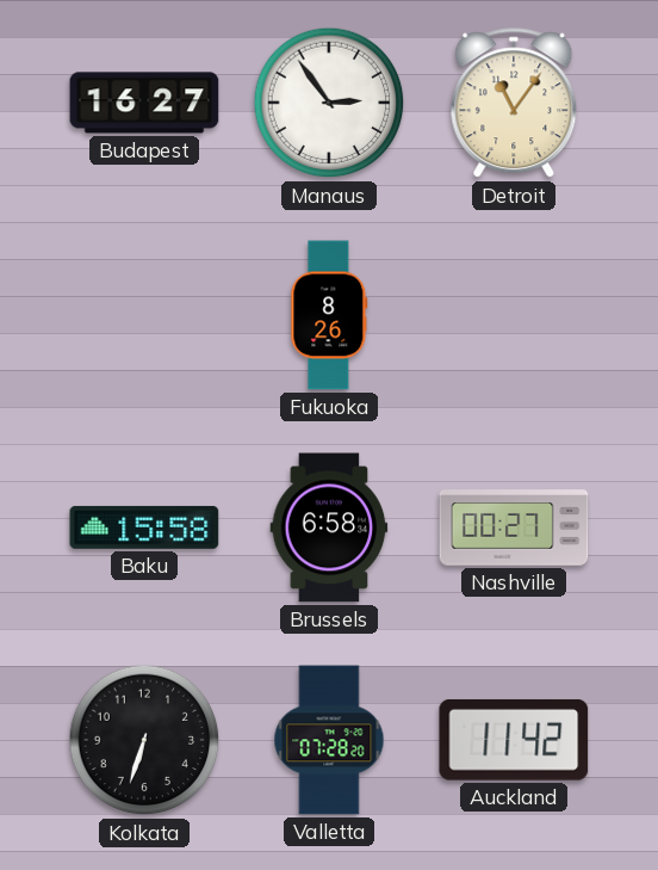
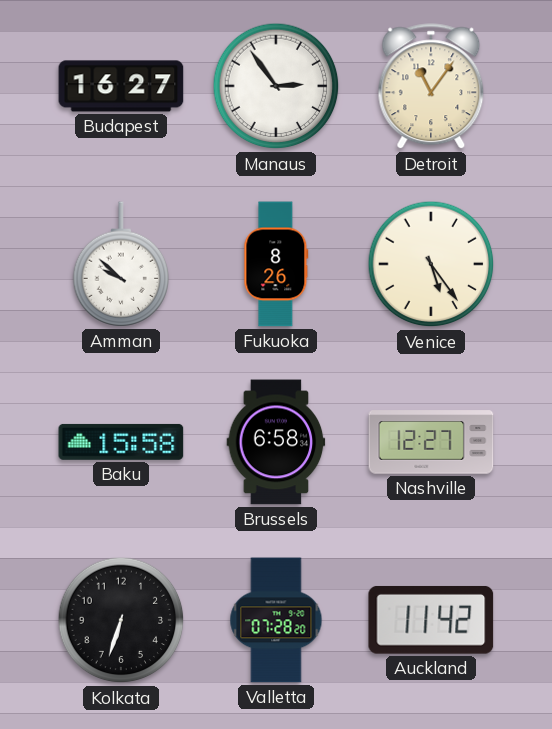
Amman: none -> 9:52
Venice: none -> 5:24
Nashville: 00:27 -> 12:27
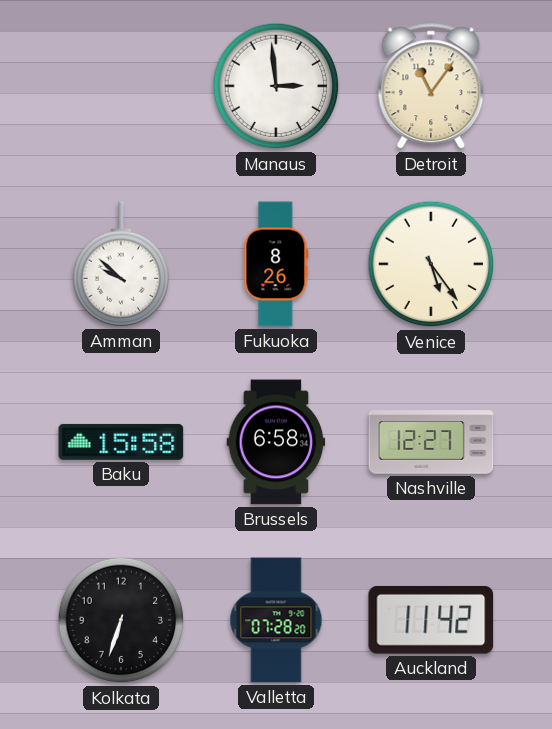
Budapest: 16:27 -> none
Manaus: 2:54 -> 2:59
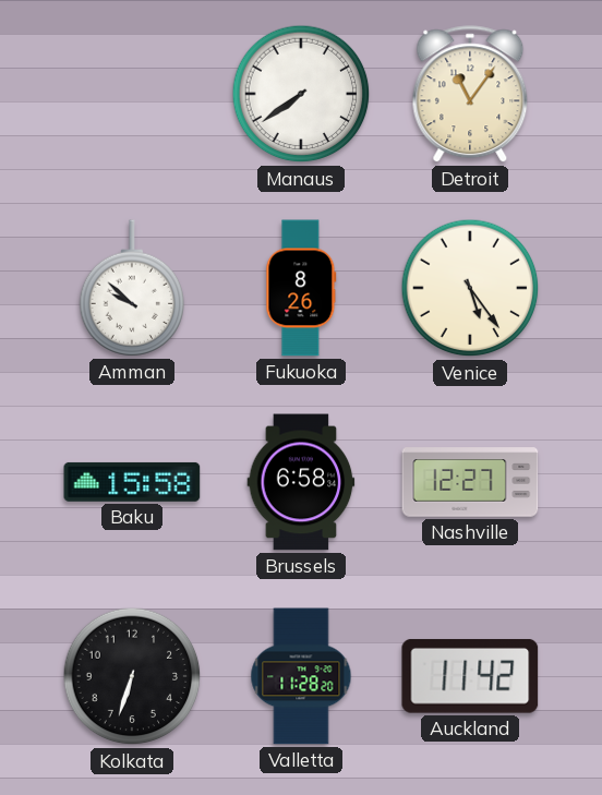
Manaus: 2:59 -> 7:39
Valletta: 07:28 -> 11:28
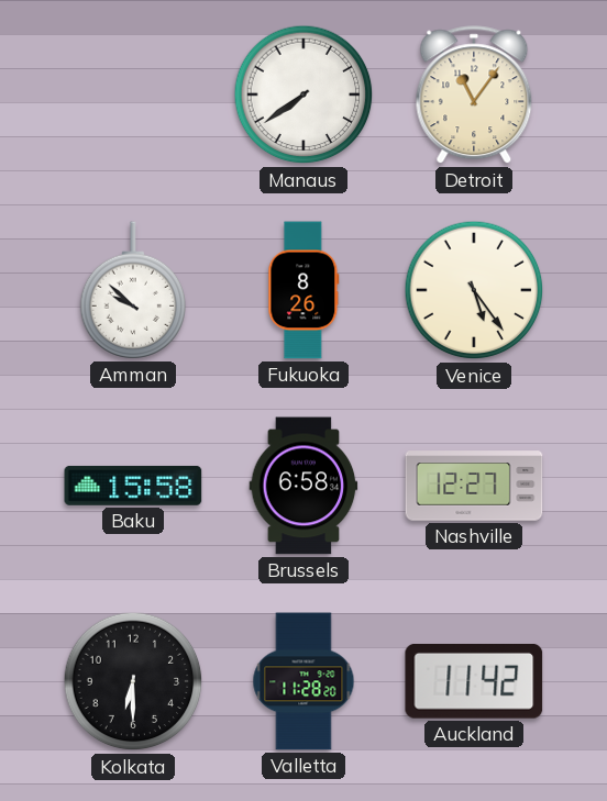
Kolkata: 6:33 -> 6:30
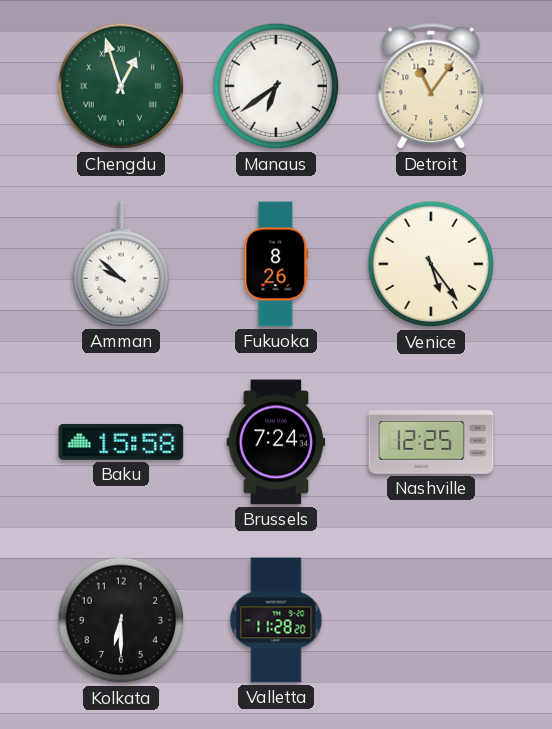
Chengdu: none -> 12:57
Manaus: 7:39 -> 6:39
Brussels: 6:58 -> 7:24
Nashville: 12:27 -> 12:25
Auckland: 11:42 -> none
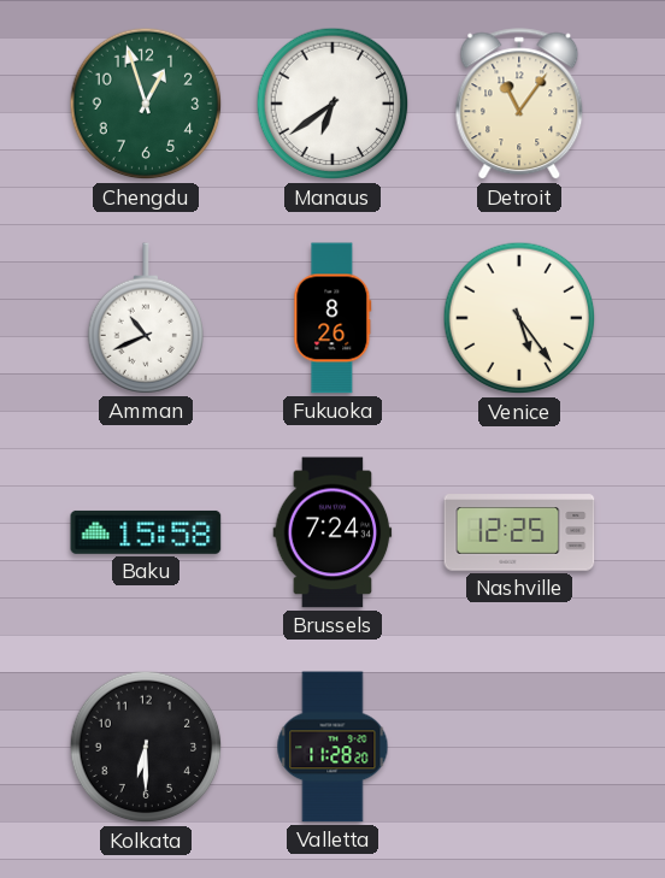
Chengdu numerals: Roman -> Arabic
Amman: 9:52 -> 10:41
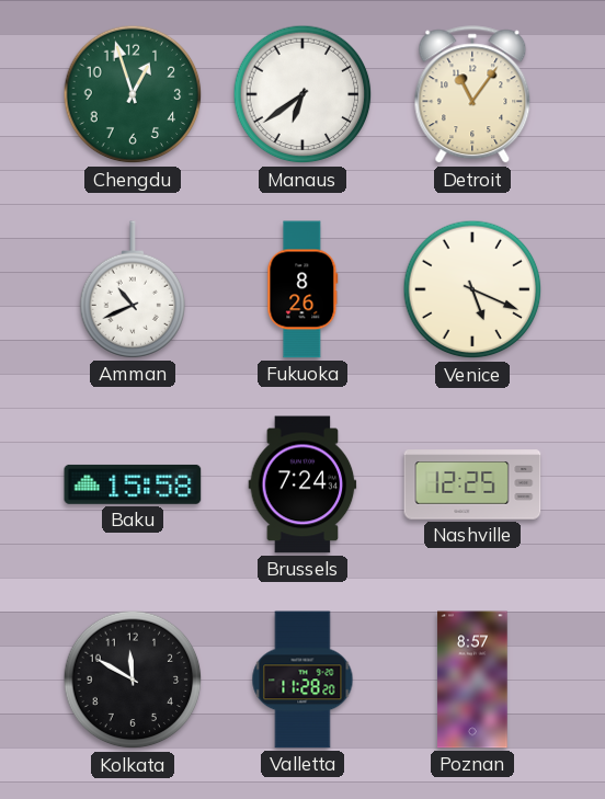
Venice: 5:24 -> 5:19
Kolkata: 6:30 -> 11:50
Poznan: none -> 8:57
